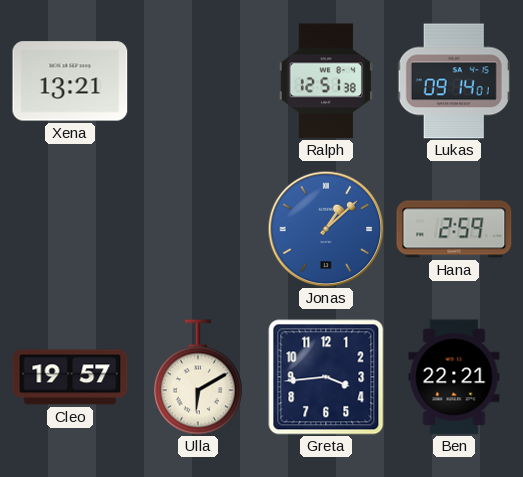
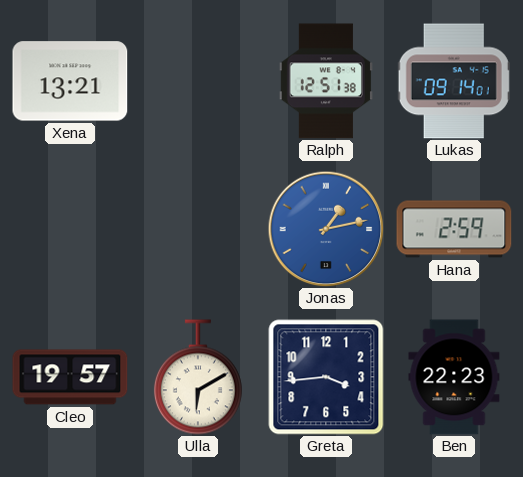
Jonas: 1:08 -> 1:13
Ben: 22:21 -> 22:23
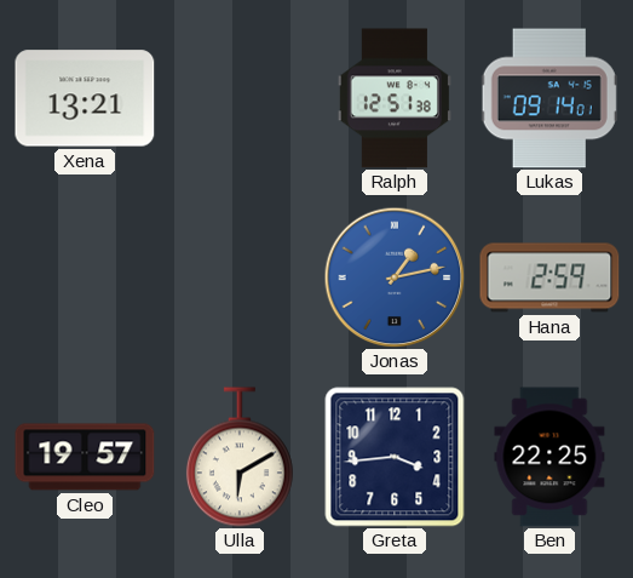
Ben: 22:23 -> 22:25
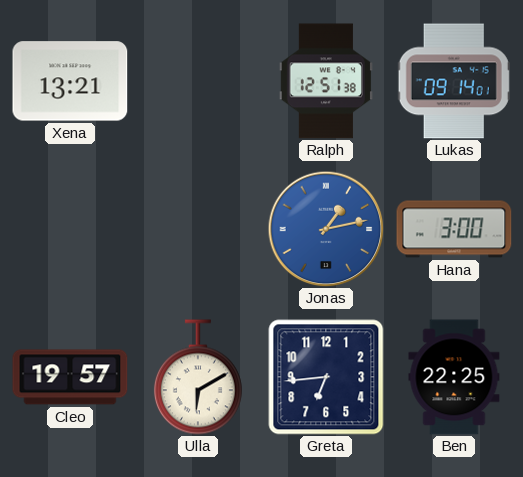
Hana: 2:59 -> 3:00
Greta: 3:44 -> 6:44
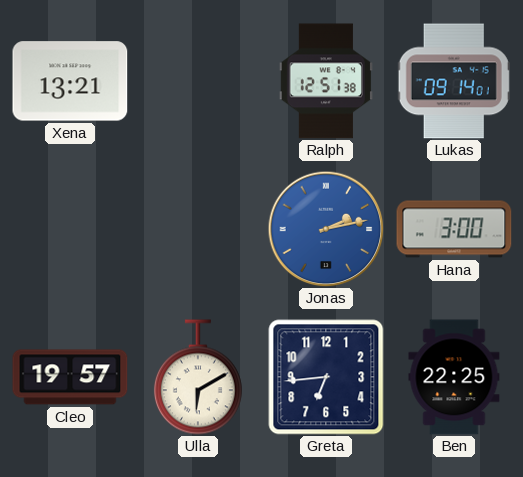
Jonas: 1:13 -> 2:13
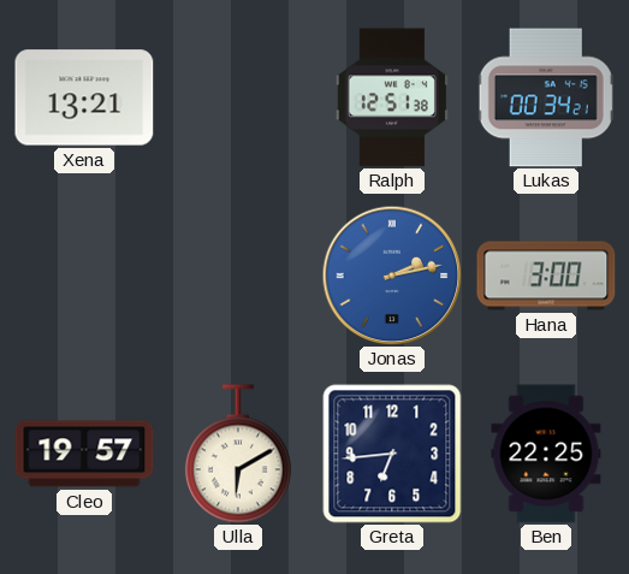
Lukas: 09:14 -> 00:34
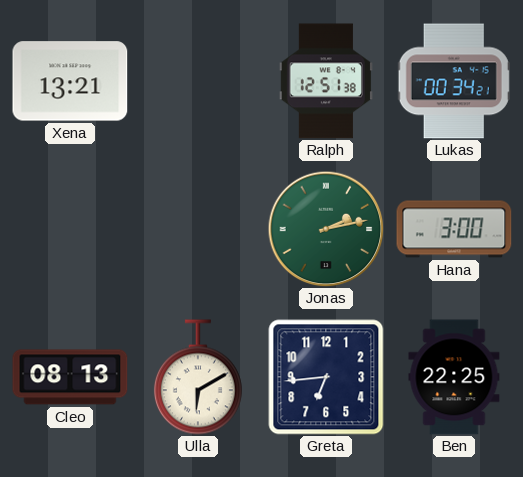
Jonas dial: blue -> green
Cleo: 19:57 -> 08:13
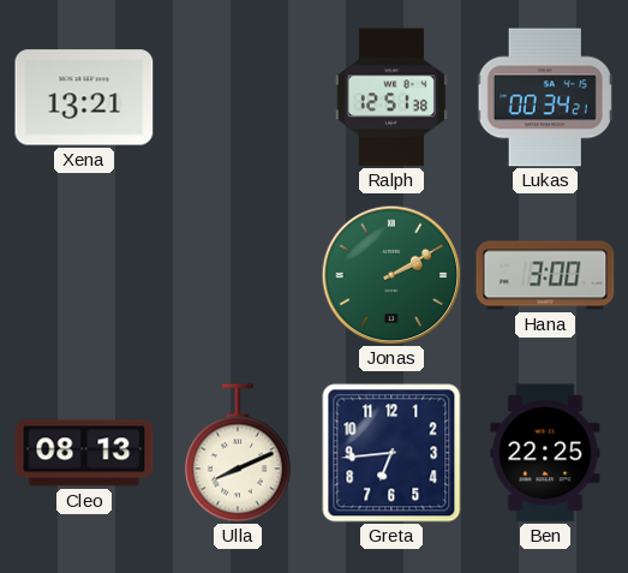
Jonas: 2:13 -> 2:10
Ulla: 6:10 -> 8:11
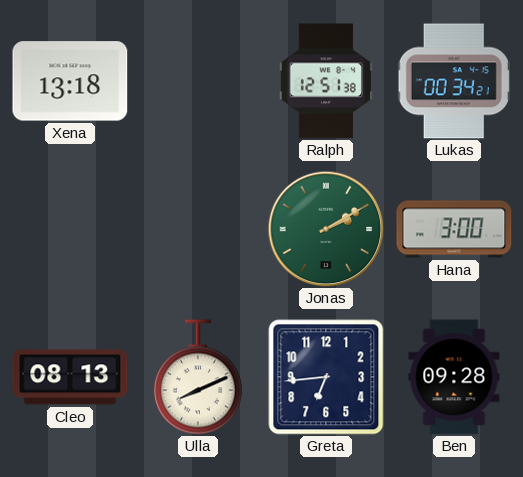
Xena: 13:21 -> 13:18
Ben: 22:25 -> 09:28
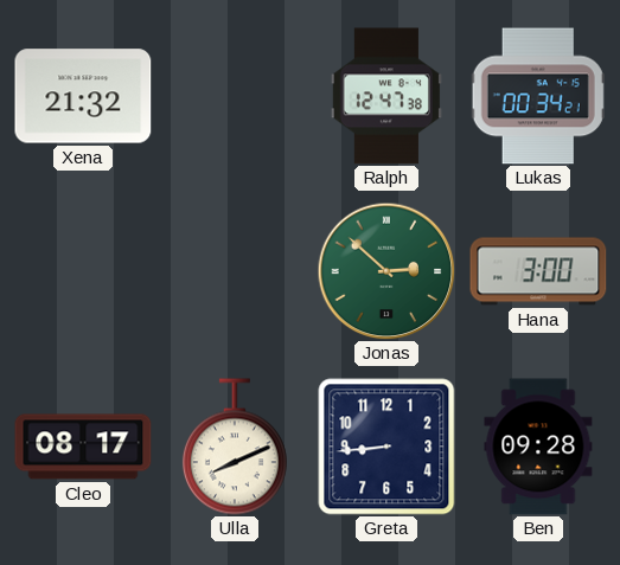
Xena: 13:18 -> 21:32
Ralph: 12:51 -> 12:47
Jonas: 2:10 -> 2:52
Cleo: 08:13 -> 08:17
Greta: 6:44 -> 8:44
